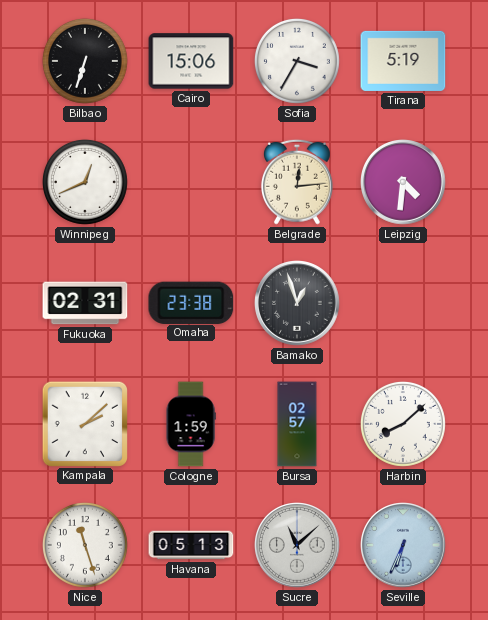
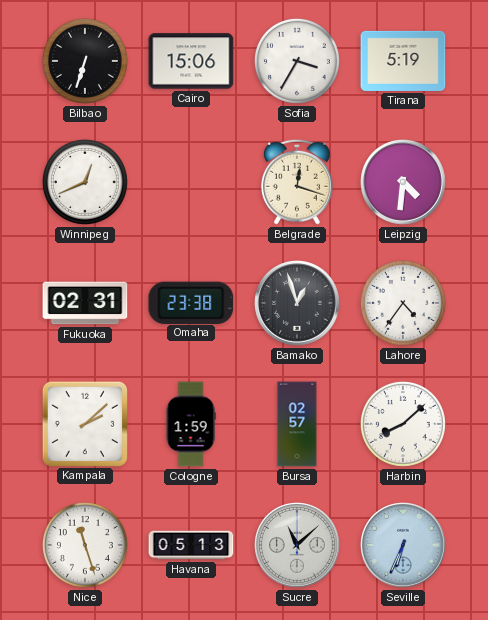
Belgrade: 12:14 -> 12:18
Lahore: none -> 4:36
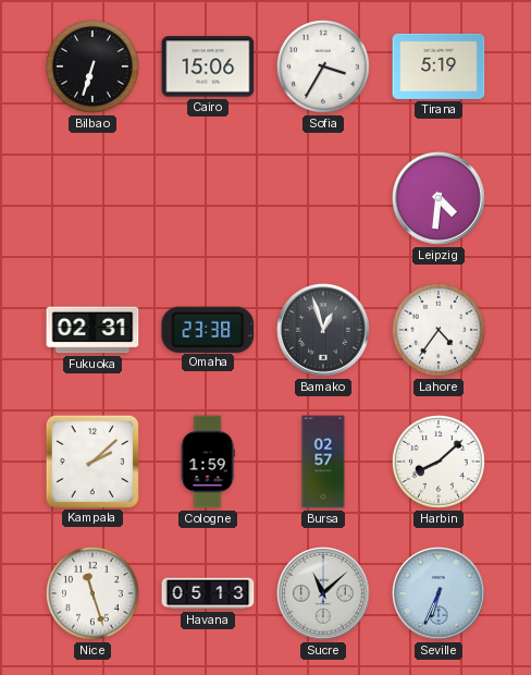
Winnipeg: 12:41 -> none
Belgrade: 12:18 -> none
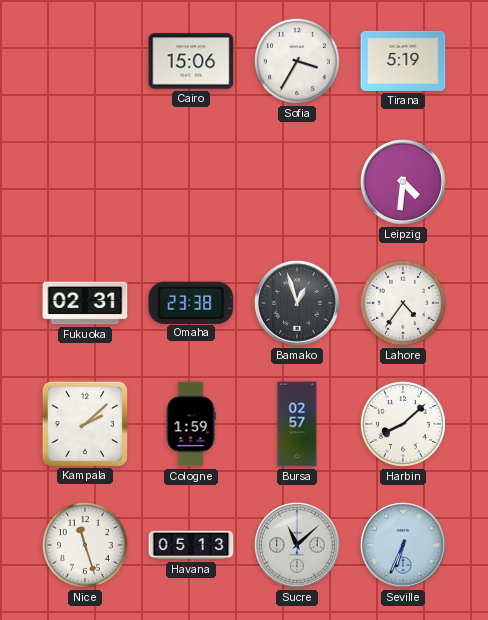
Bilbao: 6:33 -> none
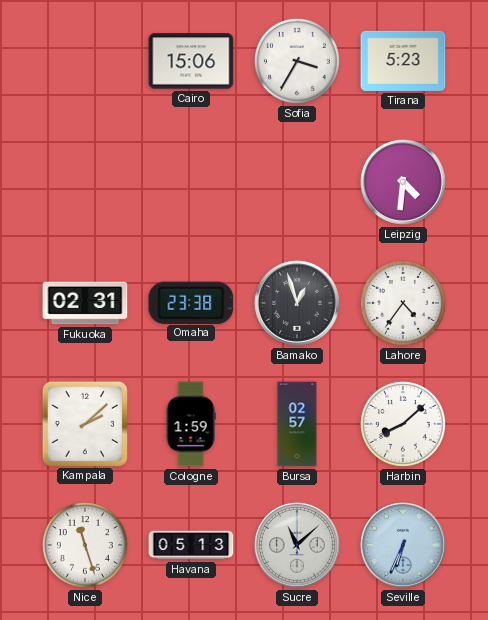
Tirana: 5:19 -> 5:23
